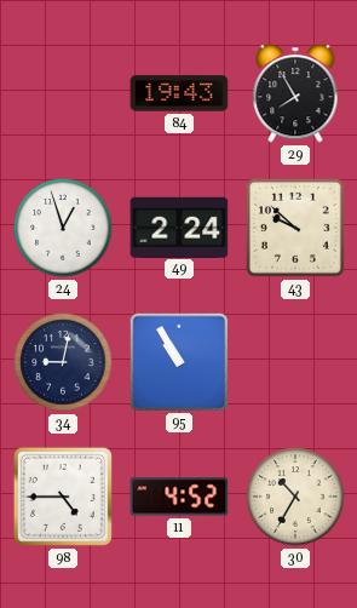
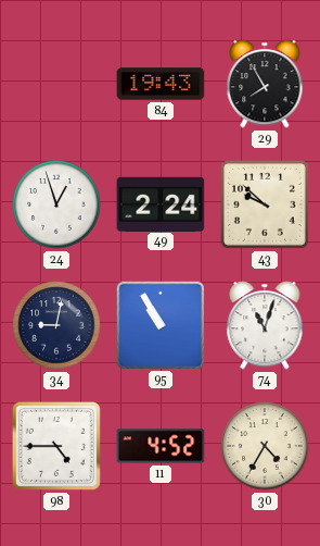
74: none -> 11:03
30: 10:35 -> 4:35
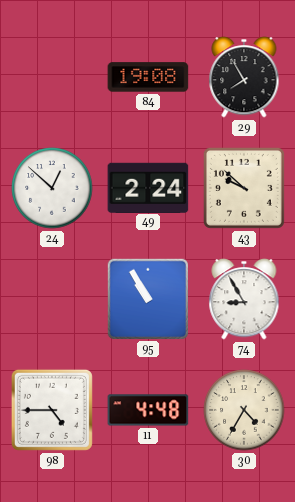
84: 19:43 -> 19:08
24: 12:57 -> 12:52
34: 9:02 -> none
74: 11:03 -> 8:55
11: 4:52 -> 4:48
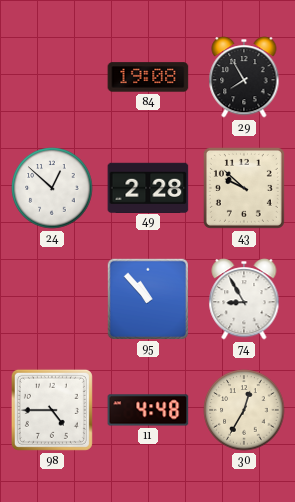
49: 2:24 -> 2:28
95: 10:55 -> 10:53
30: 4:35 -> 12:35
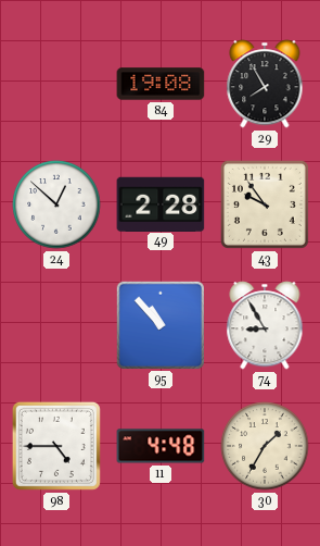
43: 9:52 -> 9:54
30: 12:35 -> 1:35
